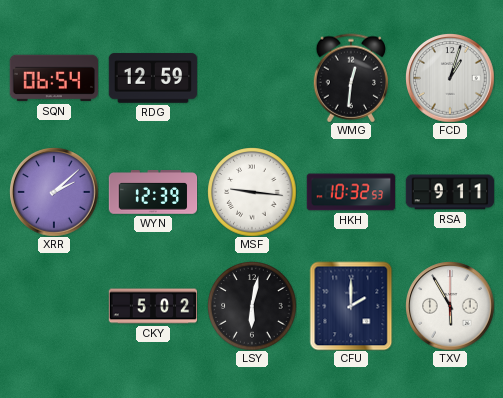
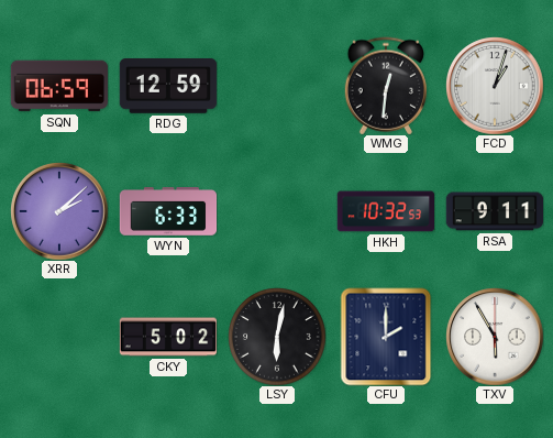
SQN: 06:54 -> 06:59
WYN: 12:39 -> 6:33
MSF: 9:16 -> none
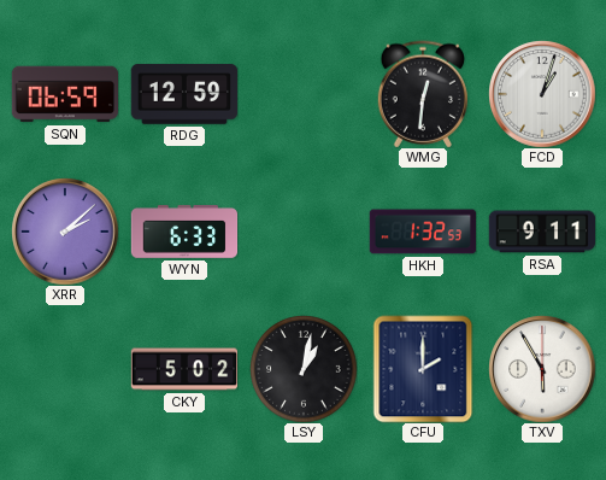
HKH: 10:32 -> 1:32
LSY: 6:02 -> 1:02
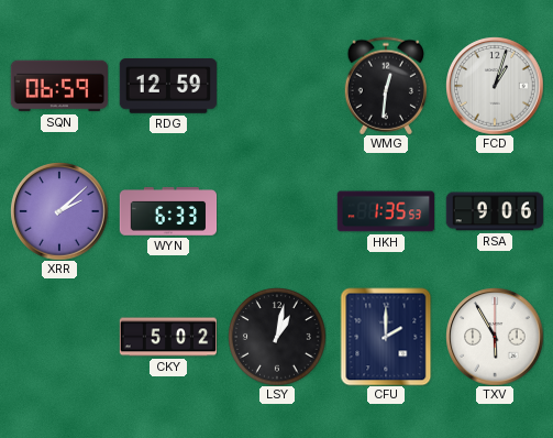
HKH: 1:32 -> 1:35
RSA: 9:11 -> 9:06
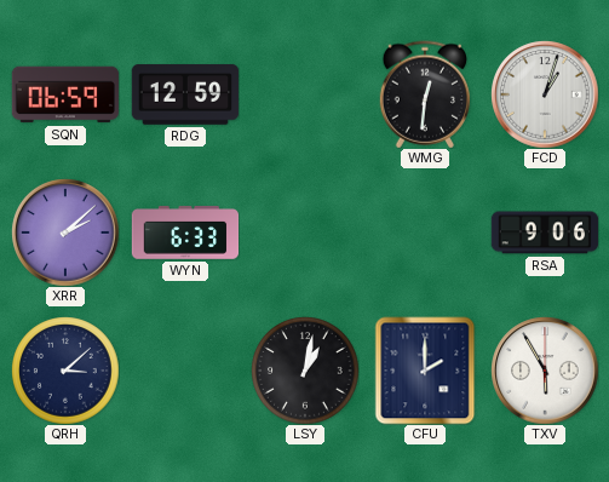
HKH: 1:35 -> none
QRH: none -> 3:08
CKY: 5:02 -> none
